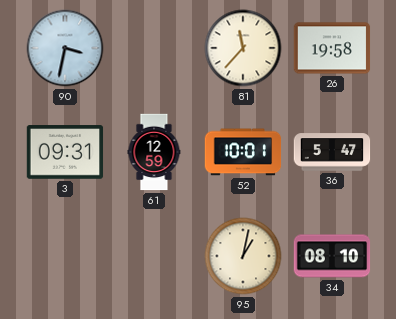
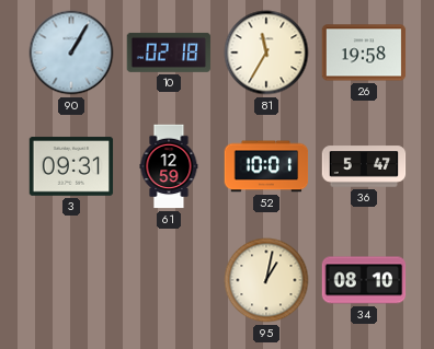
90: 3:32 -> 1:05
10: none -> 02:18
81: 11:37 -> 11:35
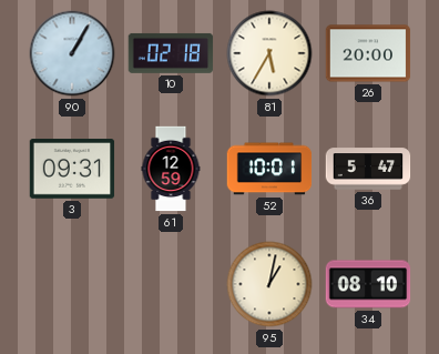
81: 11:35 -> 5:35
26: 19:58 -> 20:00
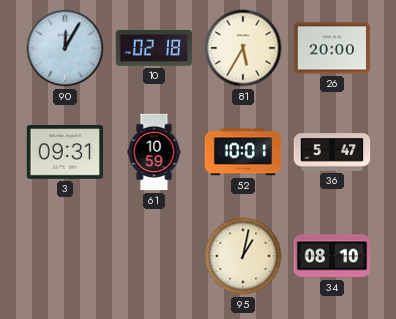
90: 1:05 -> 12:05
61: 12:59 -> 10:59
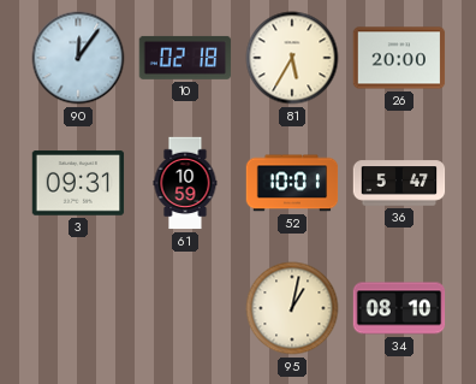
90: 12:05 -> 12:06
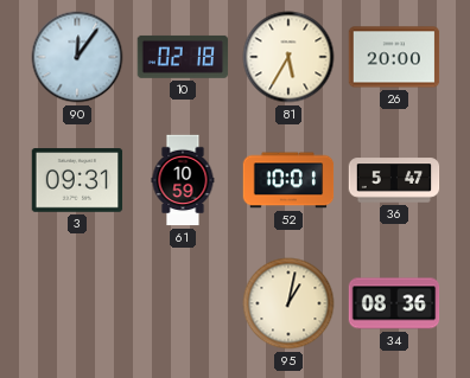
34: 08:10 -> 08:36
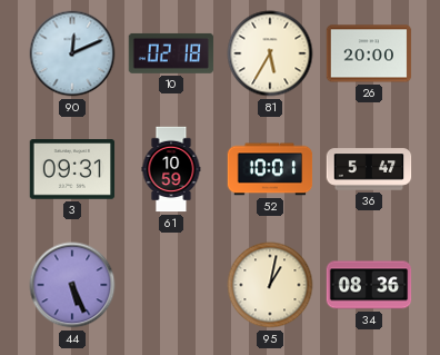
90: 12:06 -> 12:11
44: none -> 5:26
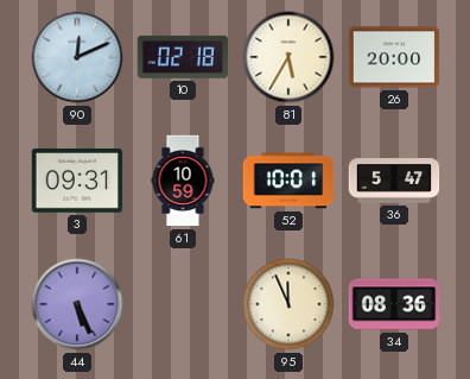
95: 1:02 -> 11:56
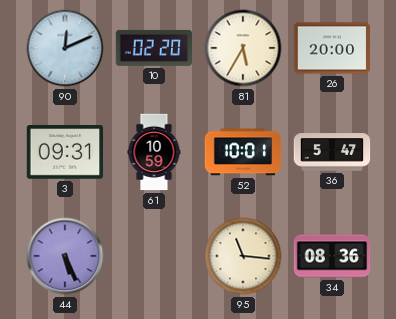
10: 02:18 -> 02:20
95: 11:56 -> 11:16
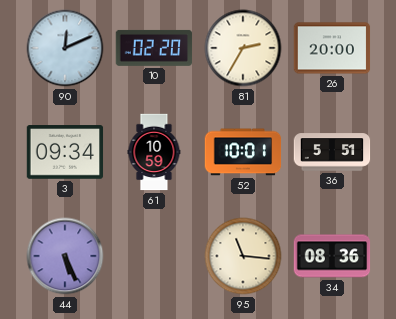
81: 5:35 -> 2:35
3: 09:31 -> 09:34
36: 5:47 -> 5:51
